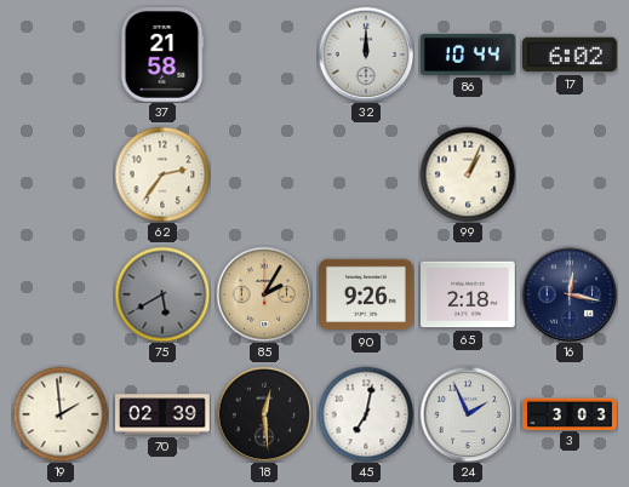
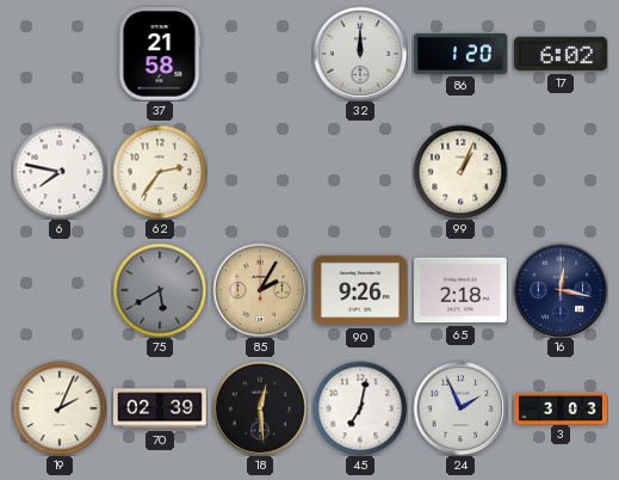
86: 10:44 -> 1:20
6: none -> 7:47
19: 1:59 -> 2:04
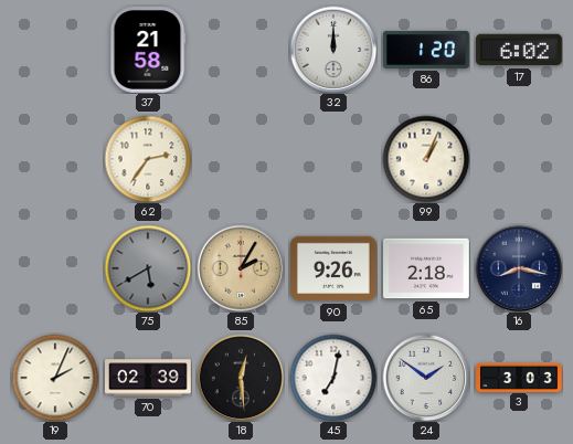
6: 7:47 -> none
16: 12:17 -> 8:17
24: 1:56 -> 1:51
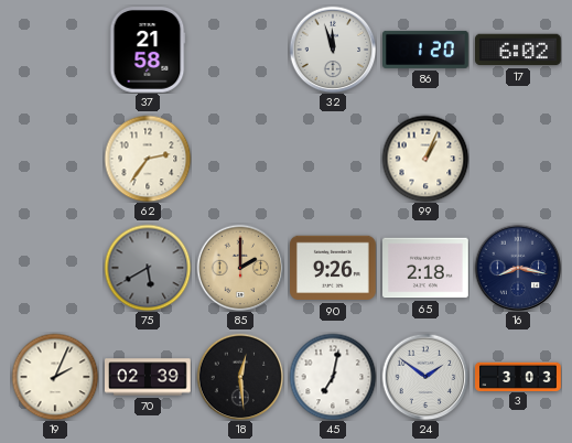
32: 12:00 -> 11:57
85: 2:05 -> 2:00
